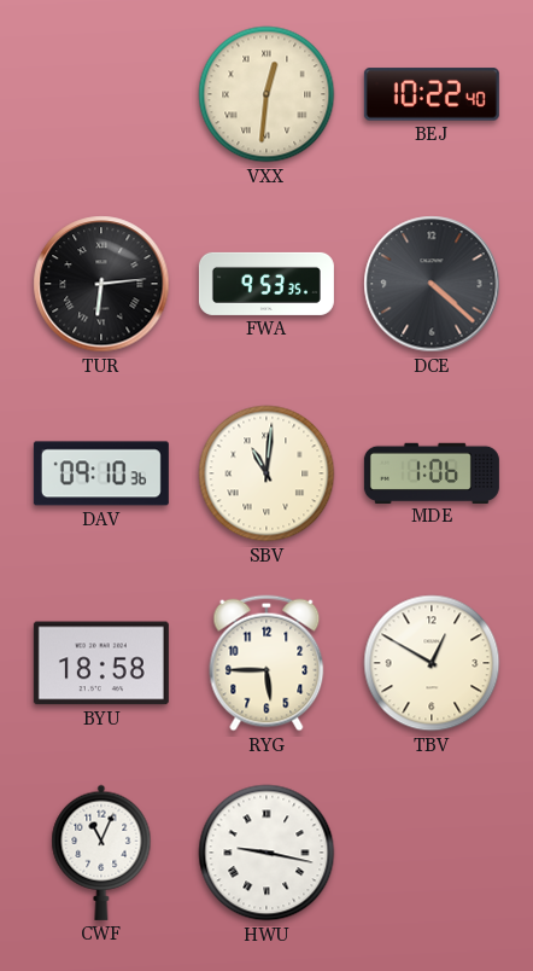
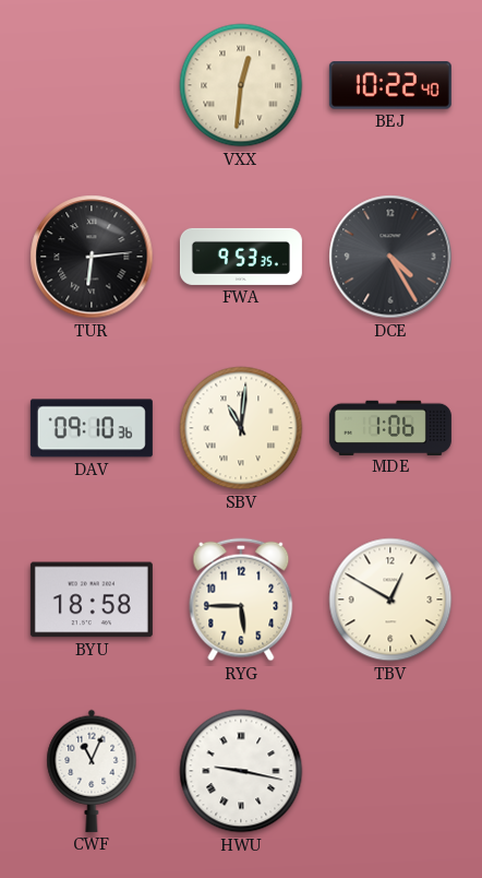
DCE: 4:22 -> 4:25
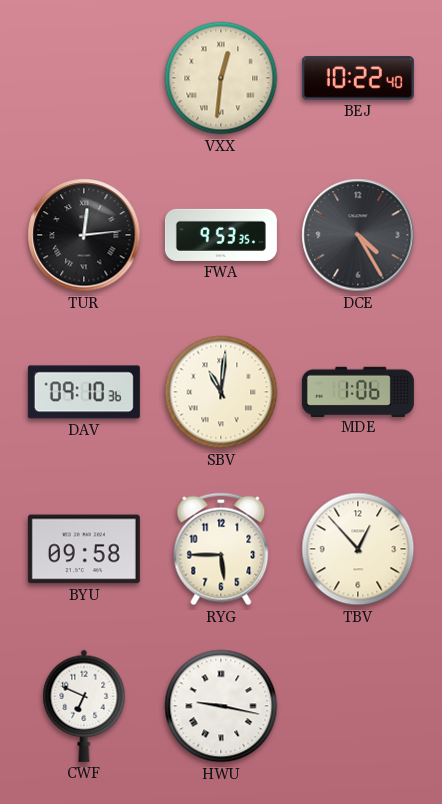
TUR: 6:14 -> 12:14
BYU: 18:58 -> 09:58
TBV: 12:50 -> 12:53
CWF: 11:04 -> 6:49
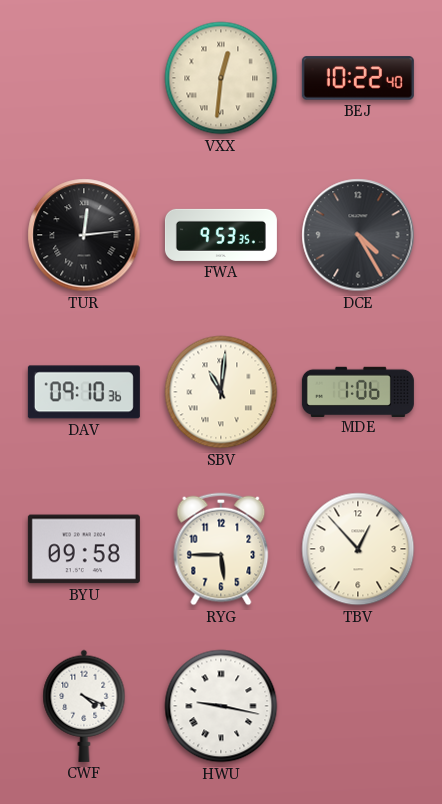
CWF: 6:49 -> 4:19
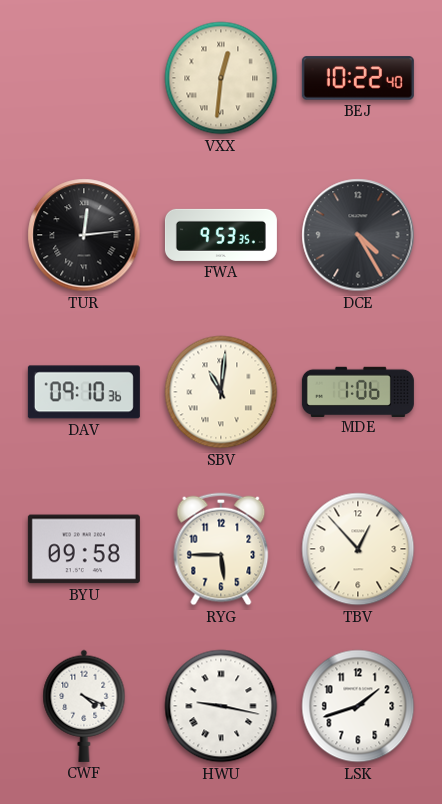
LSK: none -> 1:42
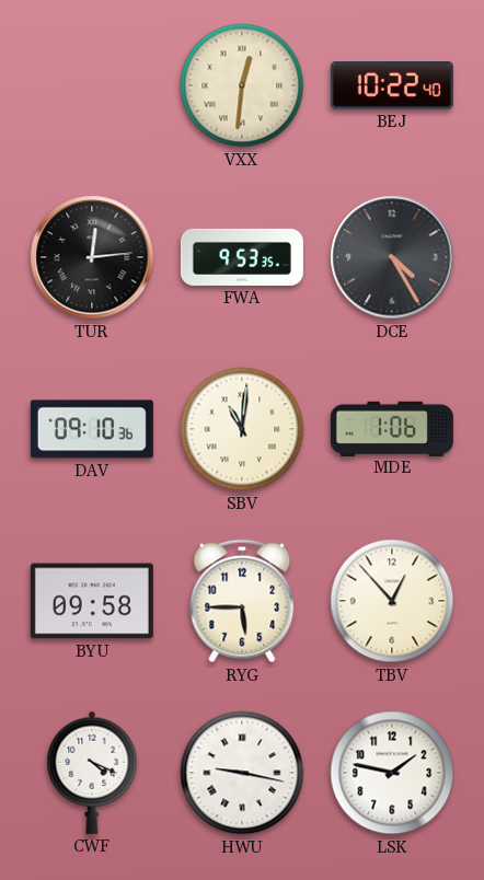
LSK: 1:42 -> 1:47
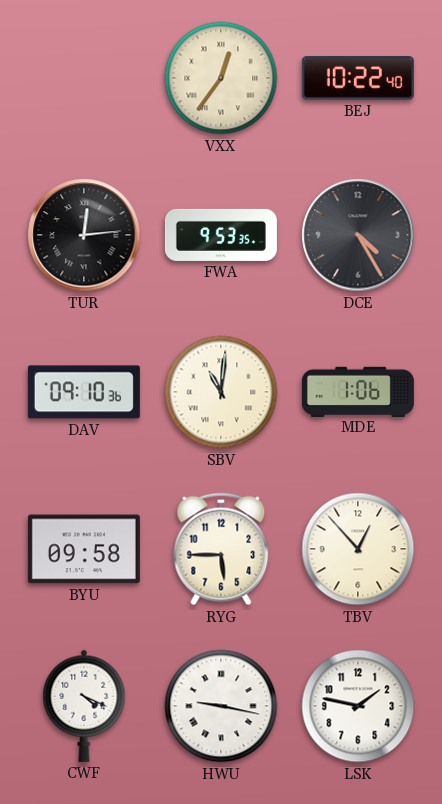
VXX: 12:31 -> 12:36
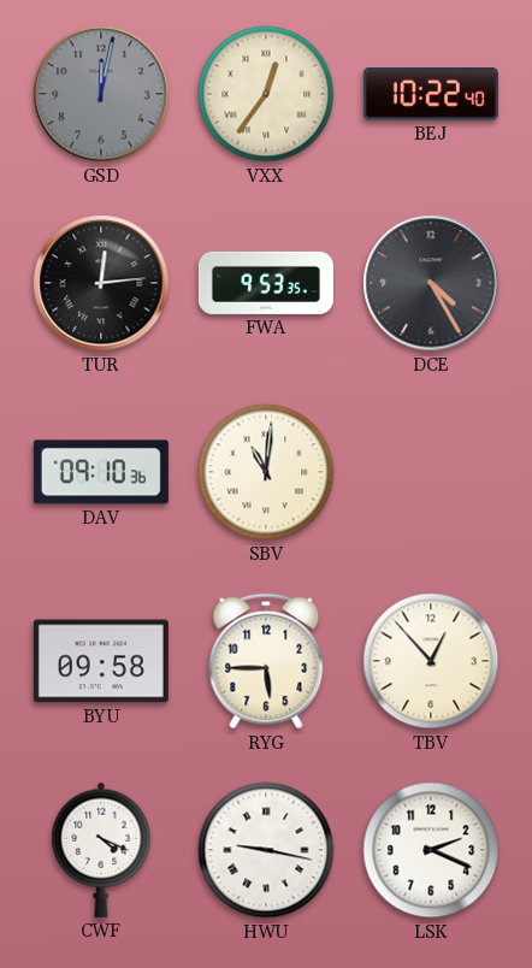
GSD: none -> 12:02
MDE: 1:06 -> none
LSK: 1:47 -> 2:19
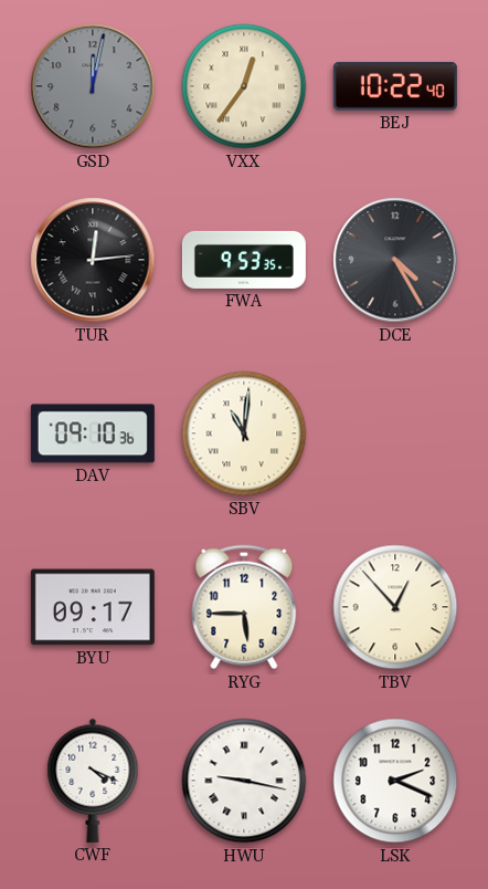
BYU: 09:58 -> 09:17
